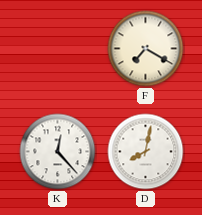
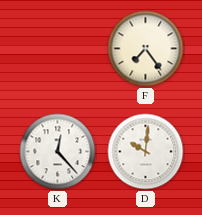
F: 7:20 -> 7:24
D: 8:02 -> 10:01
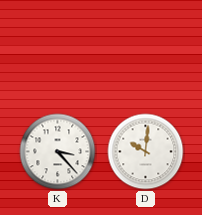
F: 7:24 -> none
K: 12:23 -> 3:23
